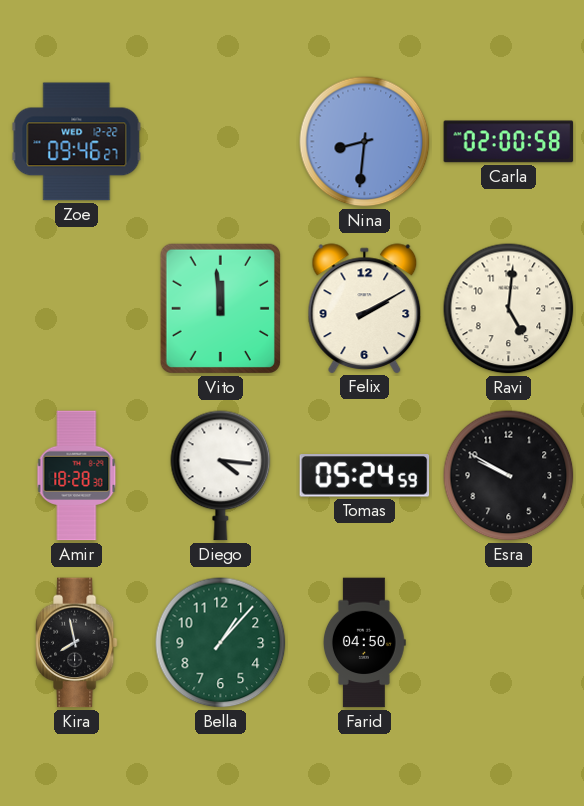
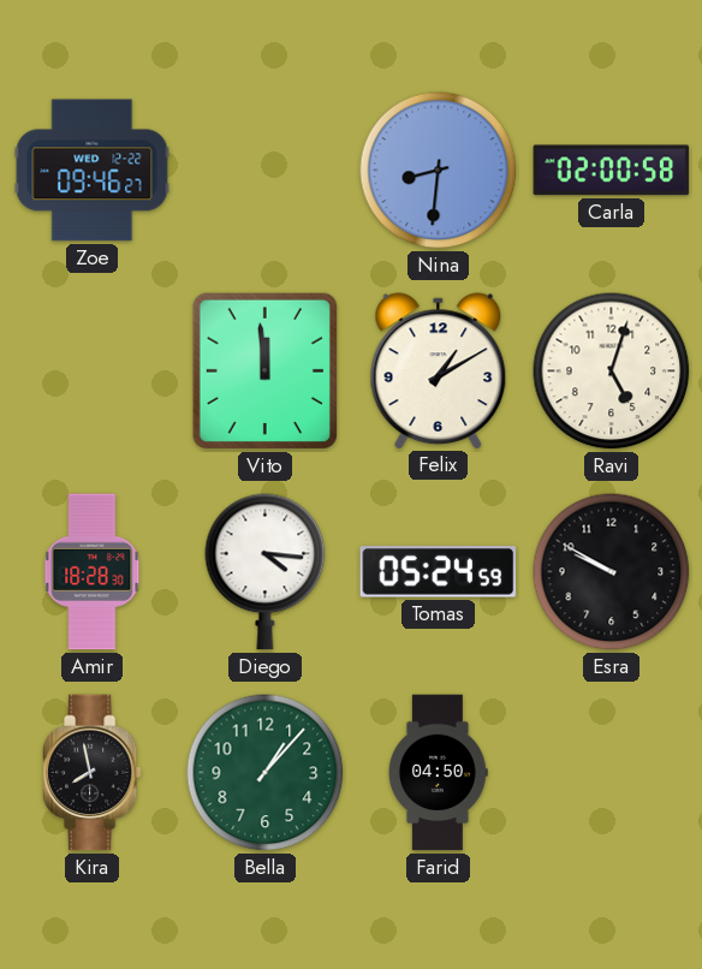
Felix: 2:10 -> 1:10
Ravi: 5:01 -> 5:03
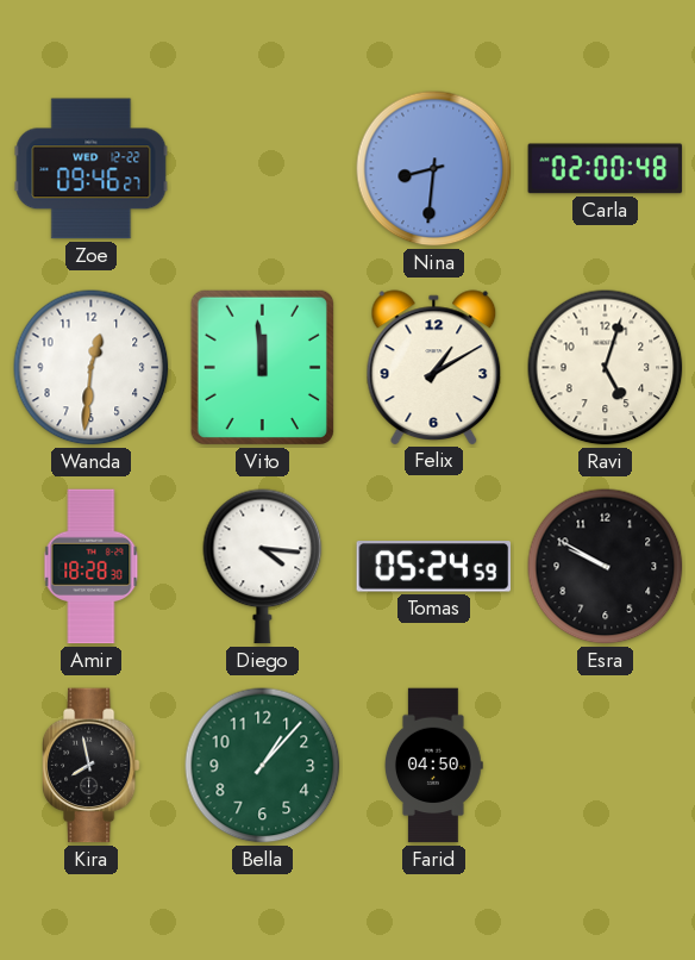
Carla: 02:00:58 -> 02:00:48
Wanda: none -> 12:31
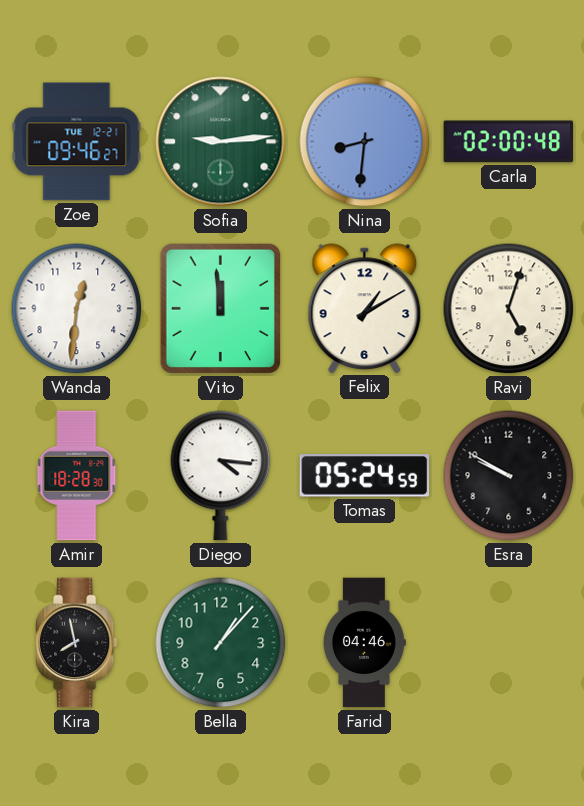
Zoe date: WED 12-22 -> TUE 12-21
Sofia: none -> 9:14
Farid: 04:50 -> 04:46
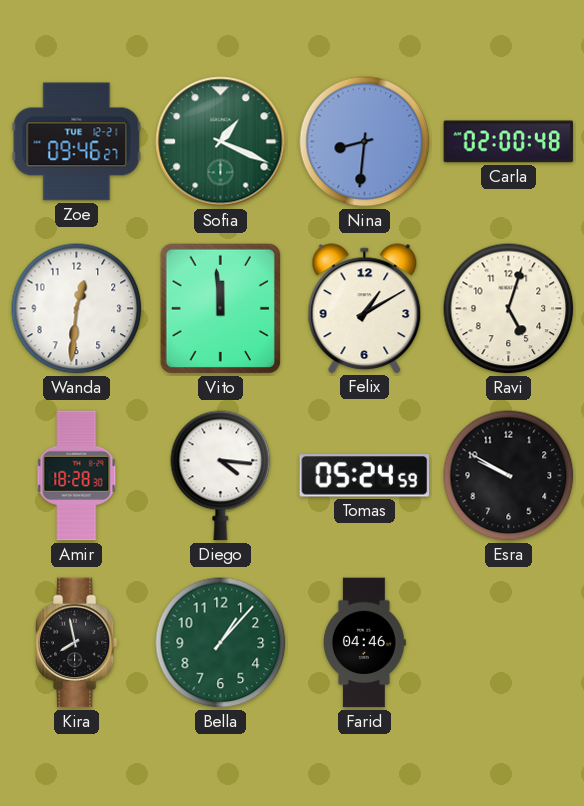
Sofia: 9:14 -> 1:19
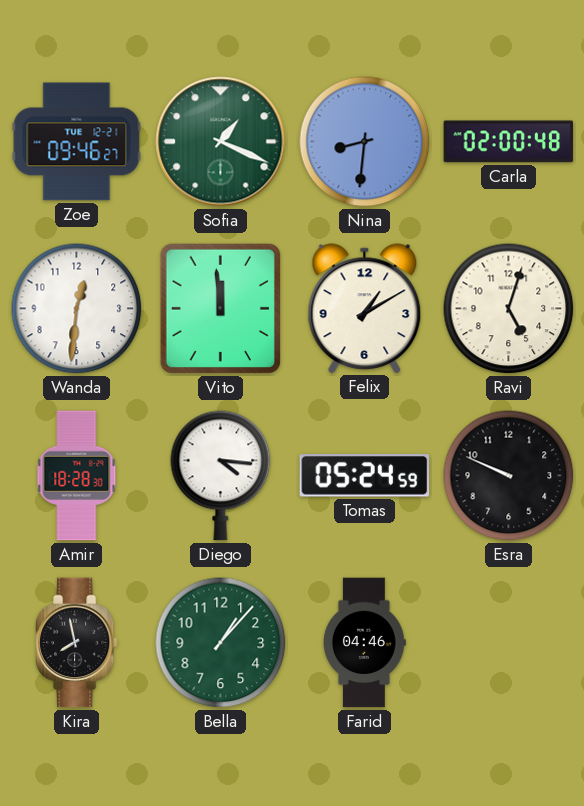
Esra: 9:50 -> 9:49
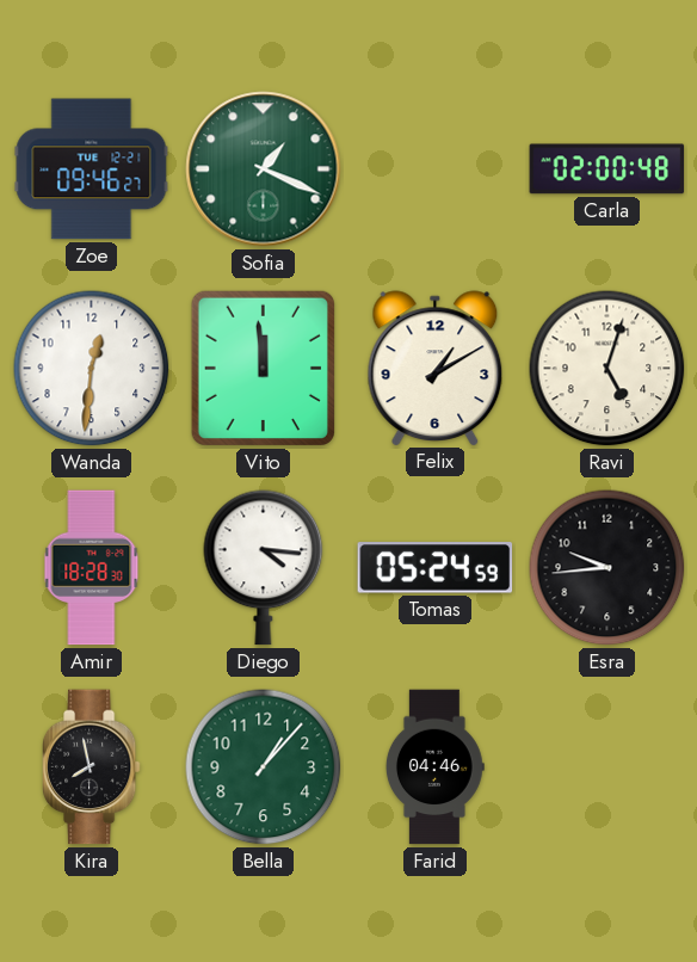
Nina: 8:31 -> none
Esra: 9:49 -> 9:44
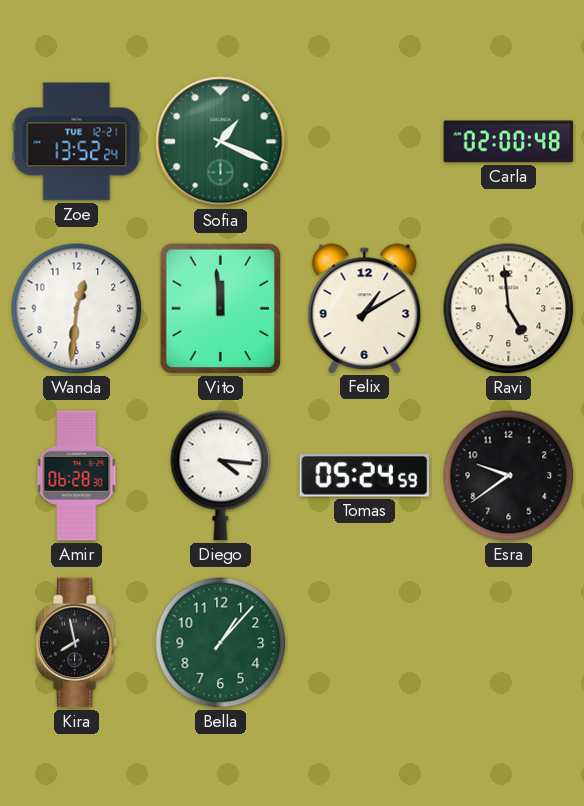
Zoe: 09:46 -> 13:52
Ravi: 5:03 -> 4:59
Amir: 18:28 -> 06:28
Esra: 9:44 -> 9:39
Farid: 04:46 -> none
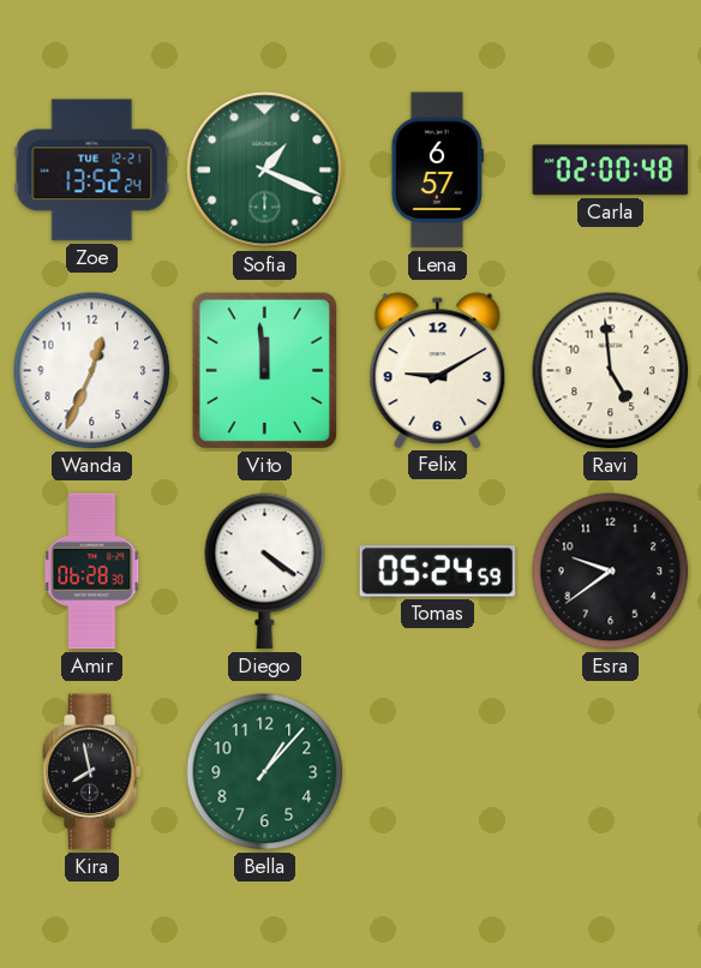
Lena: none -> 6:57
Wanda: 12:31 -> 12:34
Felix: 1:10 -> 9:10
Diego: 4:16 -> 4:21
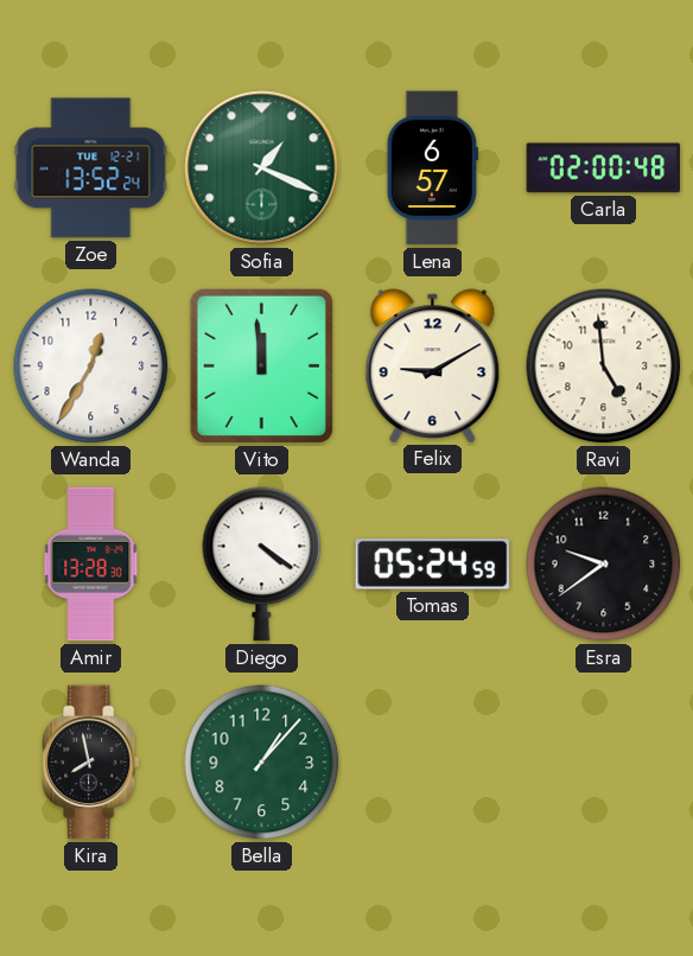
Wanda: 12:34 -> 12:35
Amir: 06:28 -> 13:28
